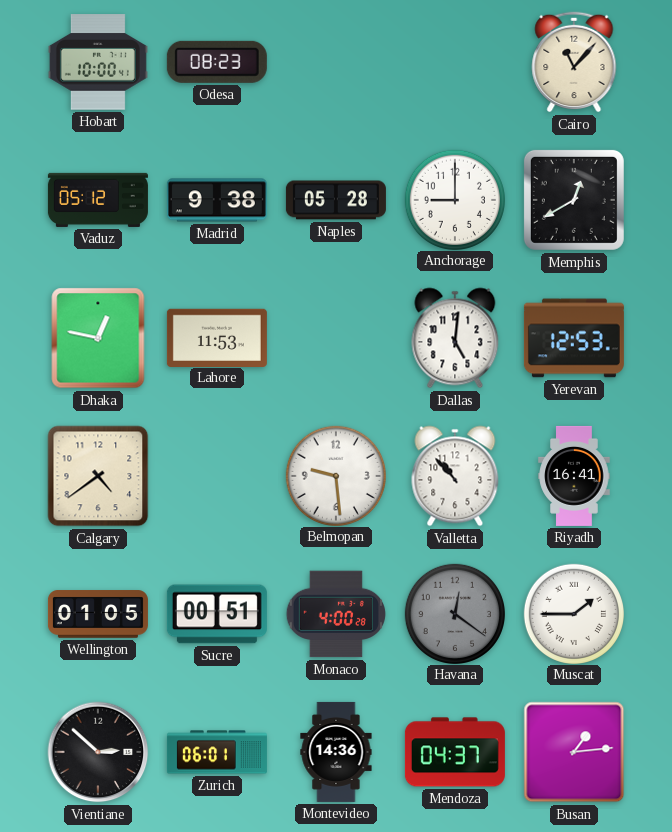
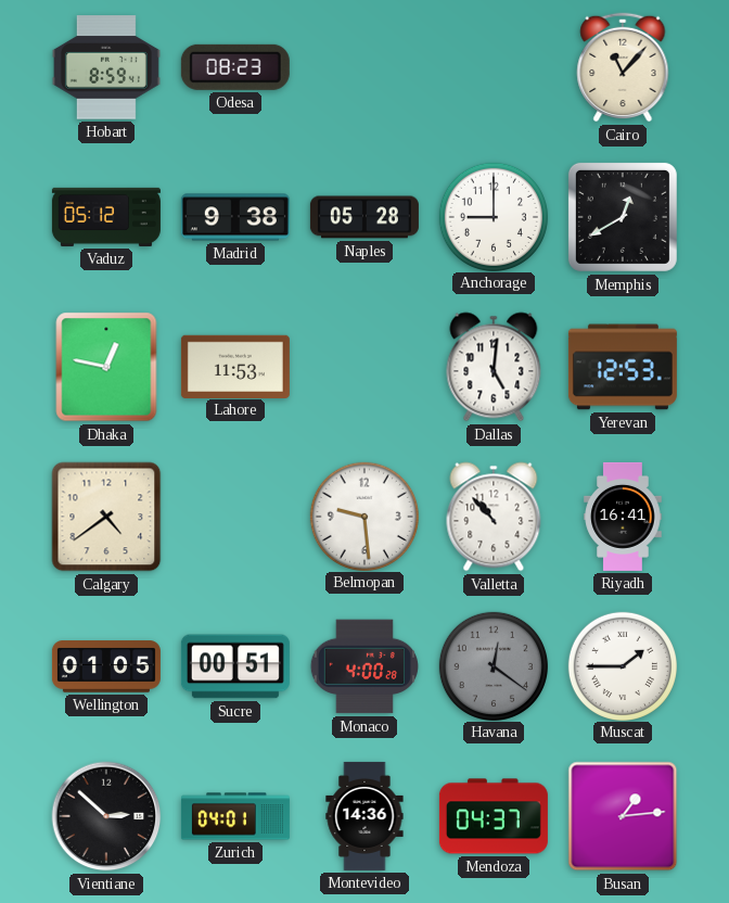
Hobart: 10:00 -> 8:59
Zurich: 06:01 -> 04:01
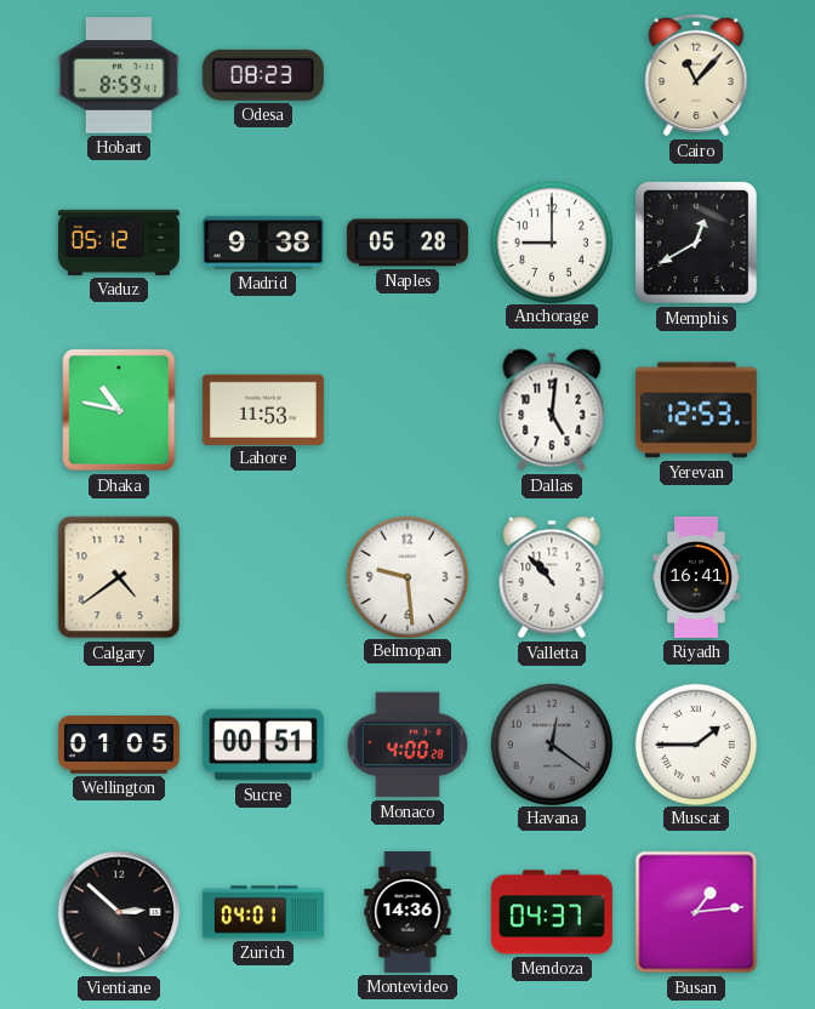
Dhaka: 12:47 -> 10:47
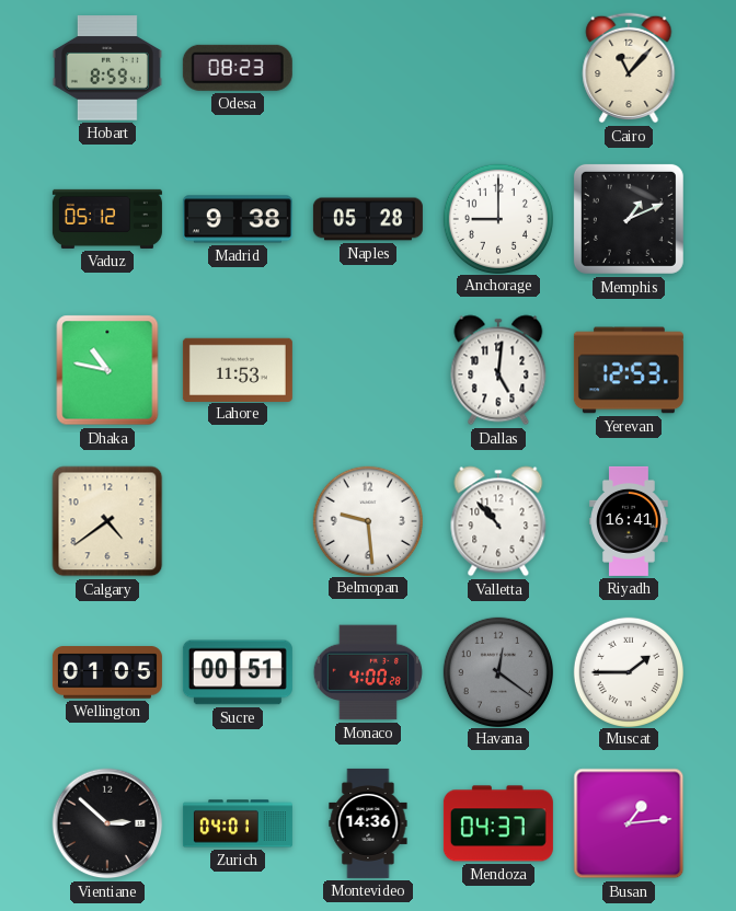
Memphis: 12:40 -> 1:11
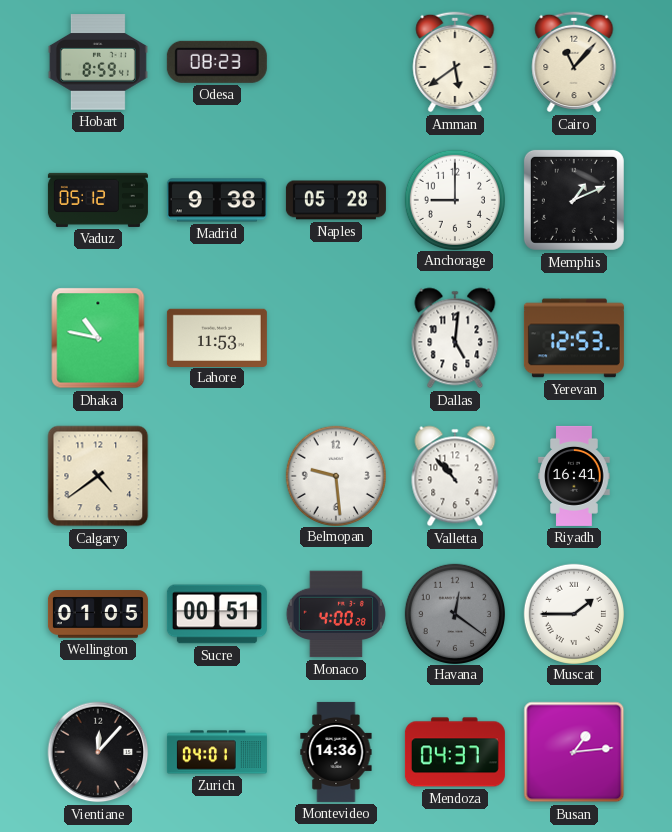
Amman: none -> 5:39
Vientiane: 2:52 -> 12:07
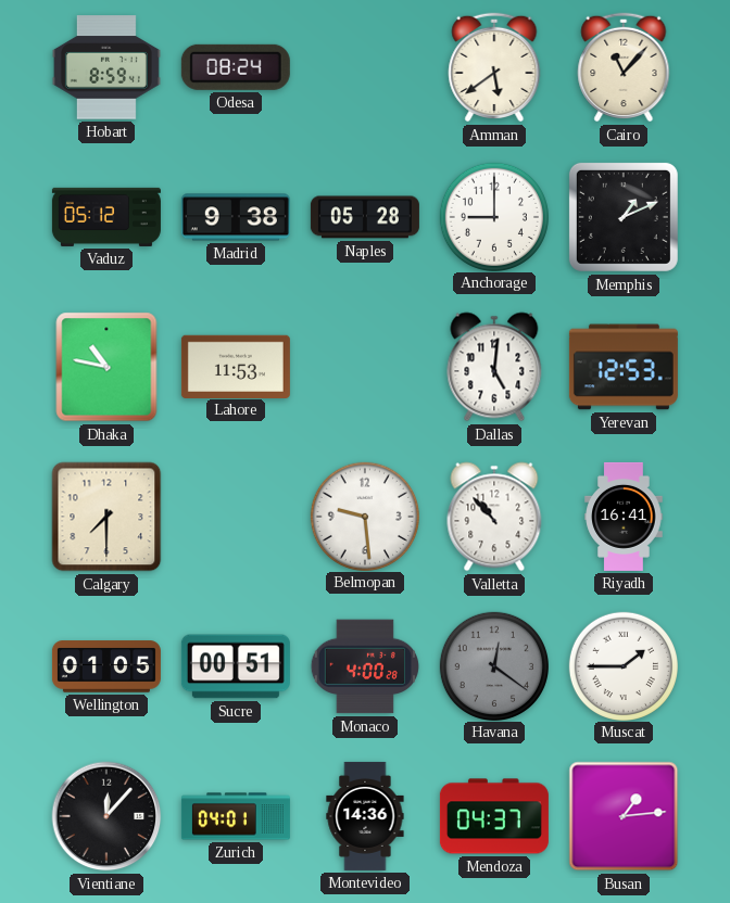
Odesa: 08:23 -> 08:24
Calgary: 4:39 -> 7:30
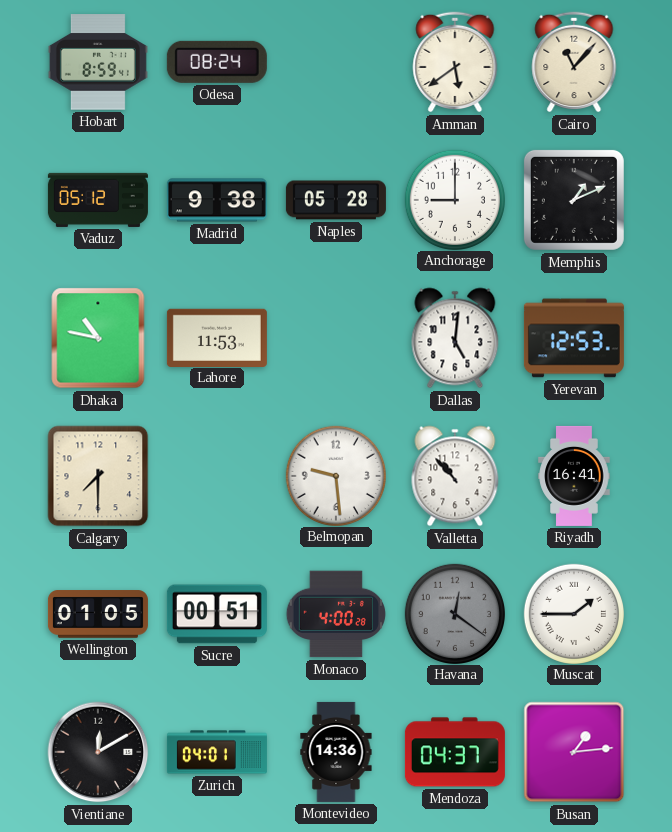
Vientiane: 12:07 -> 12:10
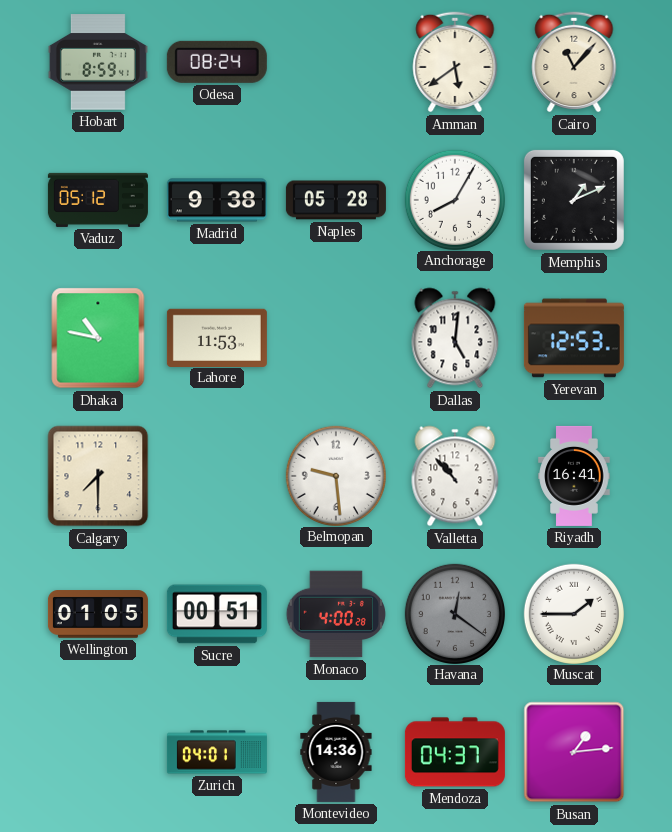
Anchorage: 9:00 -> 8:05
Vientiane: 12:10 -> none
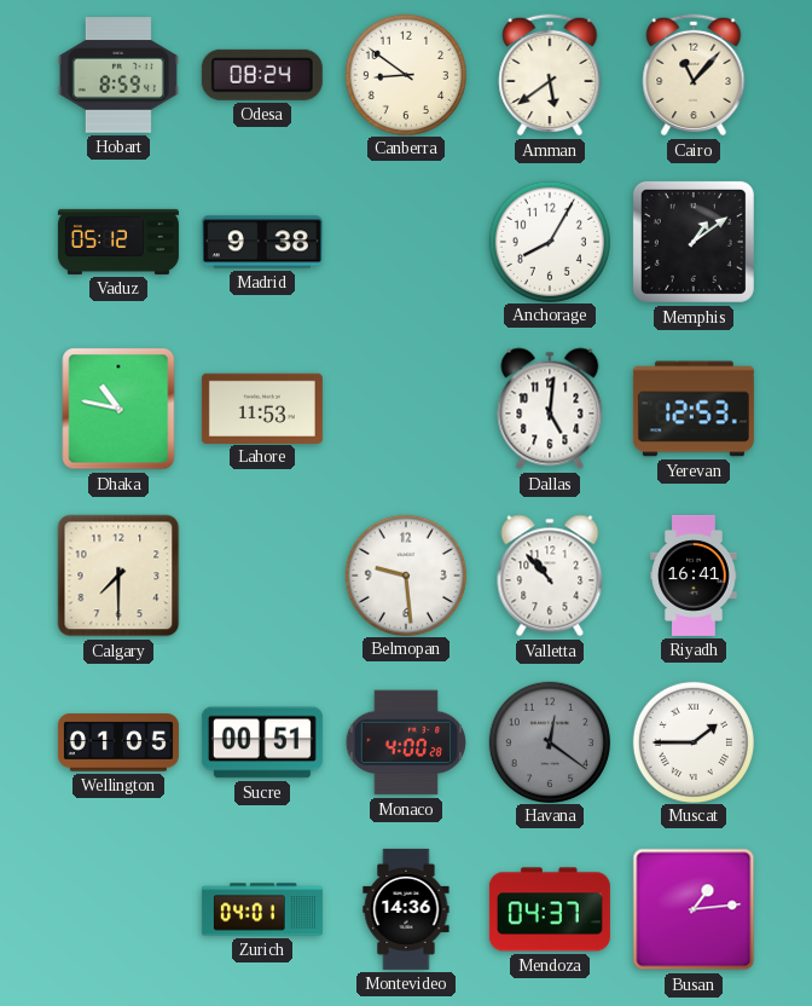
Canberra: none -> 8:51
Naples: 05:28 -> none
Memphis: 1:11 -> 1:09
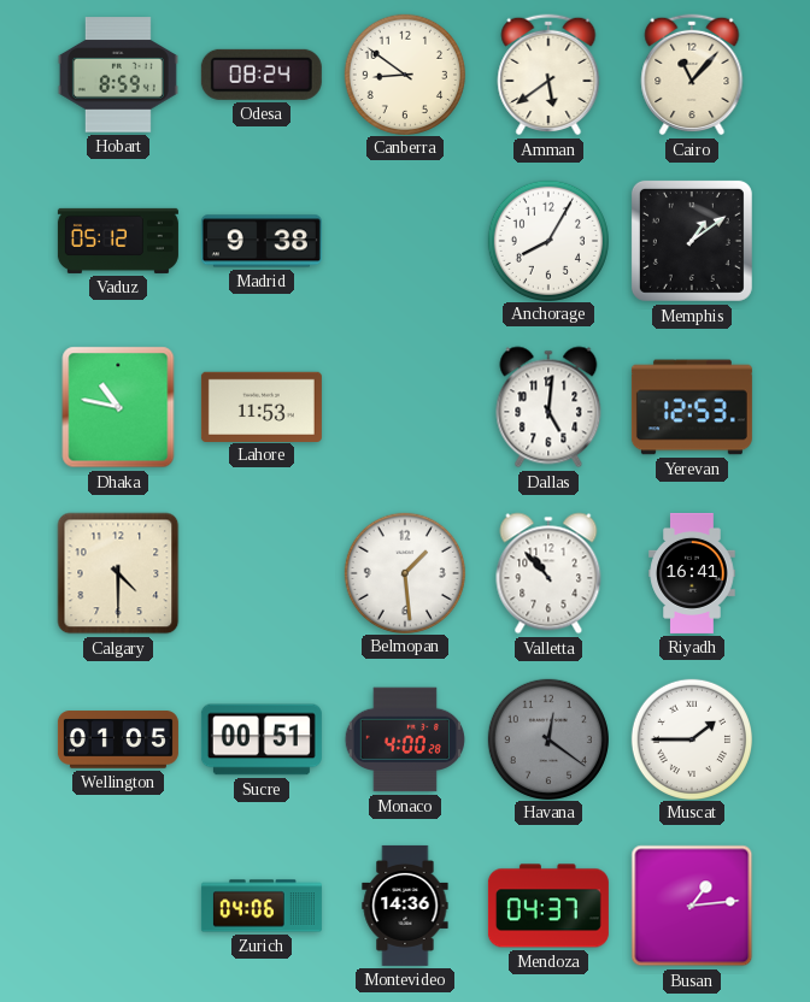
Calgary: 7:30 -> 4:30
Belmopan: 9:29 -> 1:29
Zurich: 04:01 -> 04:06
